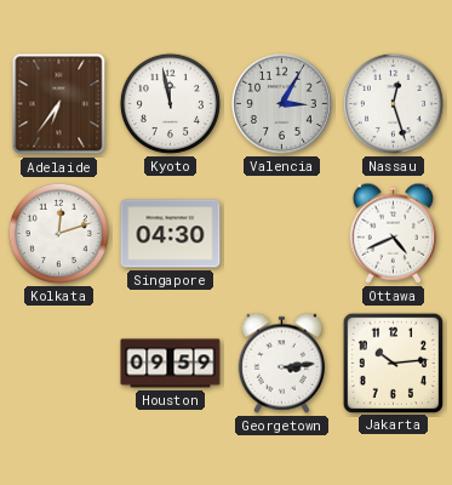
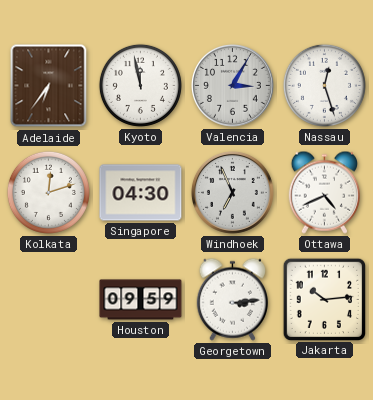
Windhoek: none -> 6:56
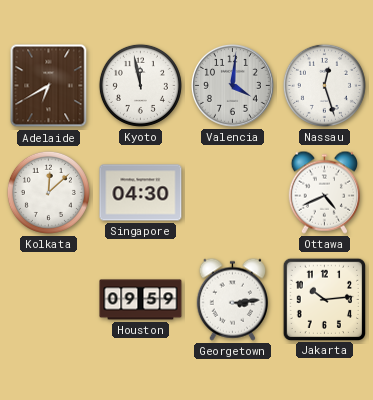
Adelaide: 6:36 -> 6:40
Valencia: 3:05 -> 4:01
Kolkata: 12:12 -> 12:08
Windhoek: 6:56 -> none
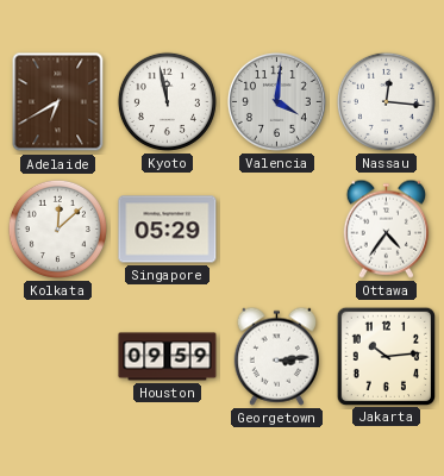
Nassau: 12:27 -> 12:16
Singapore: 04:30 -> 05:29
Ottawa: 4:41 -> 4:36
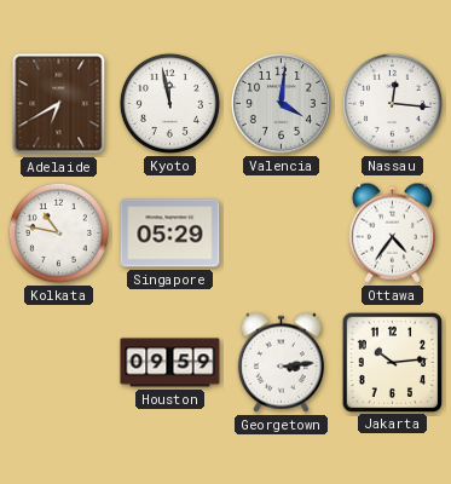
Kolkata: 12:08 -> 10:47
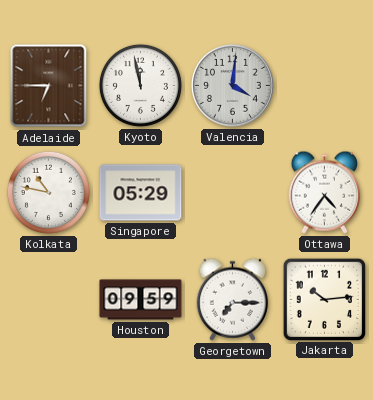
Adelaide: 6:40 -> 6:45
Nassau: 12:16 -> none
Georgetown: 3:14 -> 7:15
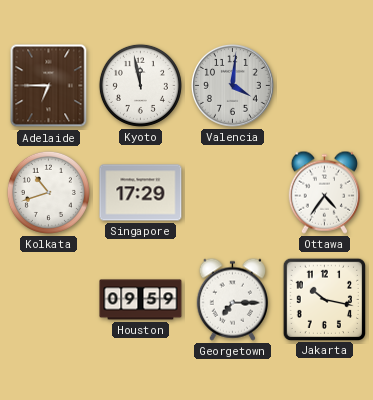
Kolkata: 10:47 -> 10:42
Singapore: 05:29 -> 17:29
Jakarta: 10:14 -> 10:17
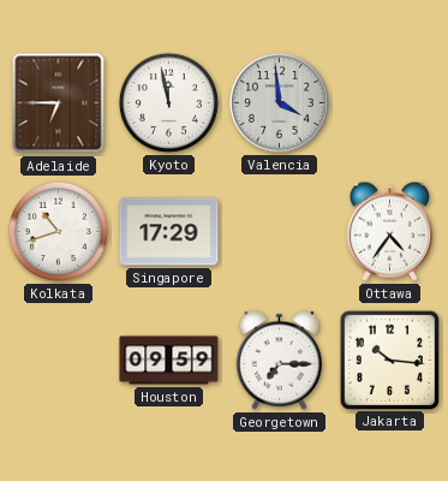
Valencia: 4:01 -> 3:59
Jakarta: 10:17 -> 10:16
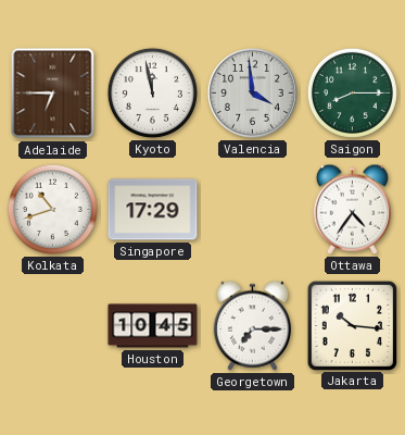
Saigon: none -> 8:15
Houston: 09:59 -> 10:45
